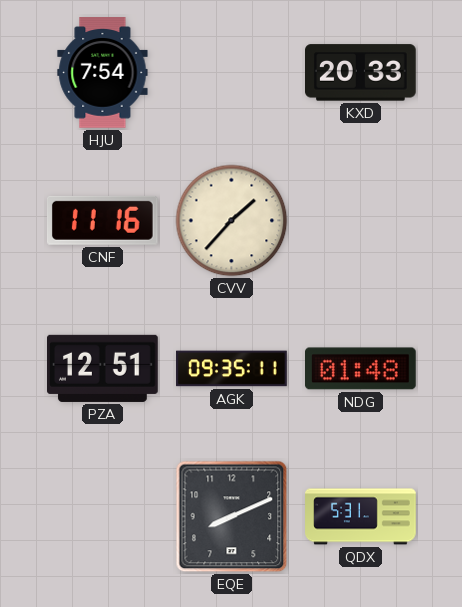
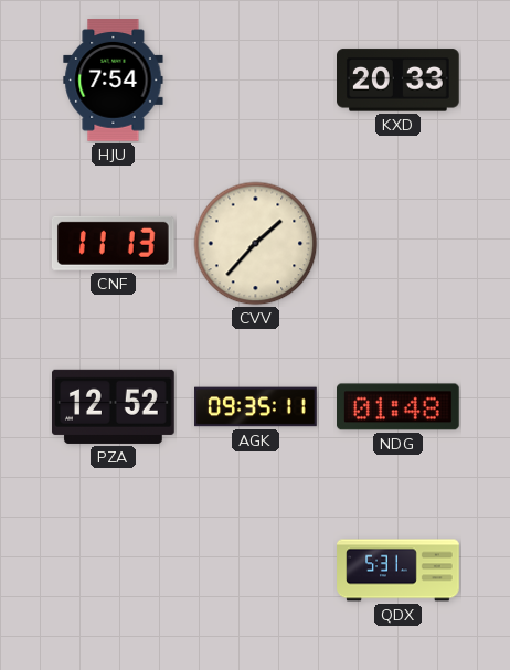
CNF: 11:16 -> 11:13
PZA: 12:51 -> 12:52
EQE: 8:11 -> none
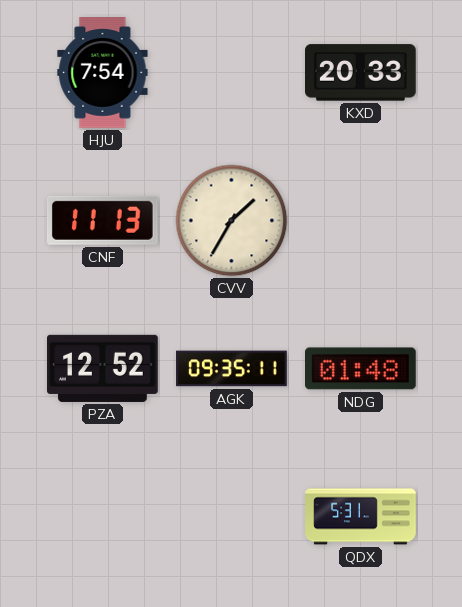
CVV: 1:37 -> 1:35
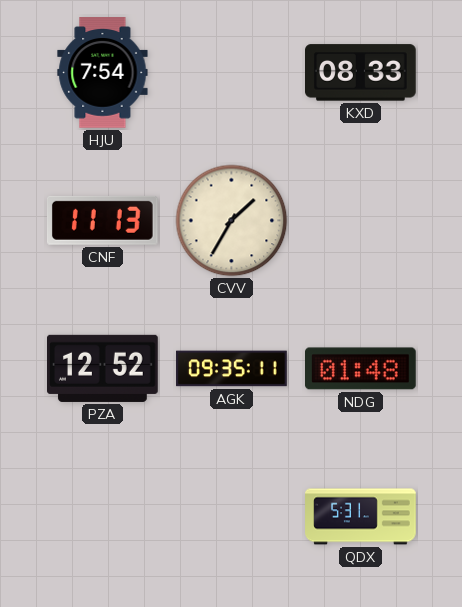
KXD: 20:33 -> 08:33
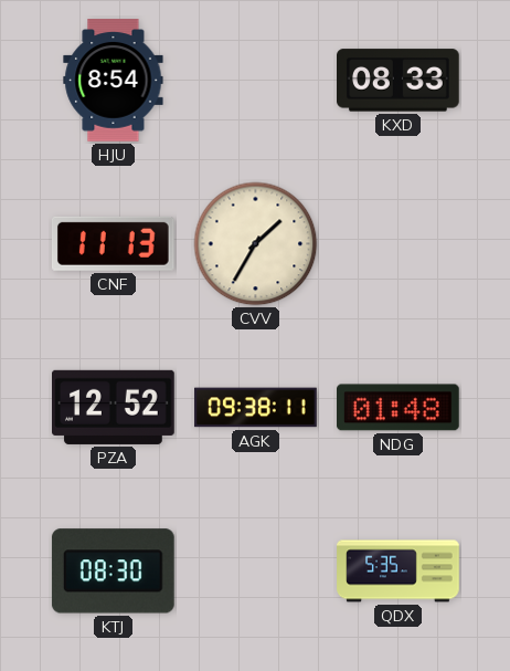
HJU: 7:54 -> 8:54
AGK: 09:35 -> 09:38
KTJ: none -> 08:30
QDX: 5:31 -> 5:35
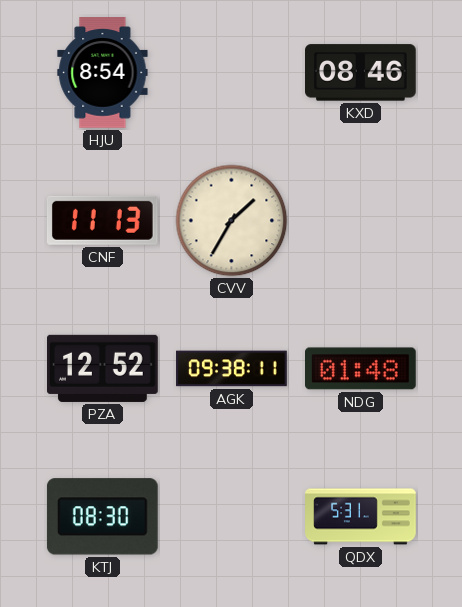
KXD: 08:33 -> 08:46
QDX: 5:35 -> 5:31
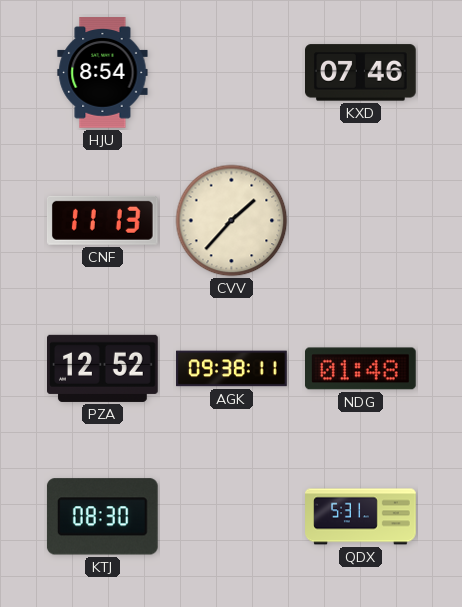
KXD: 08:46 -> 07:46
CVV: 1:35 -> 1:37
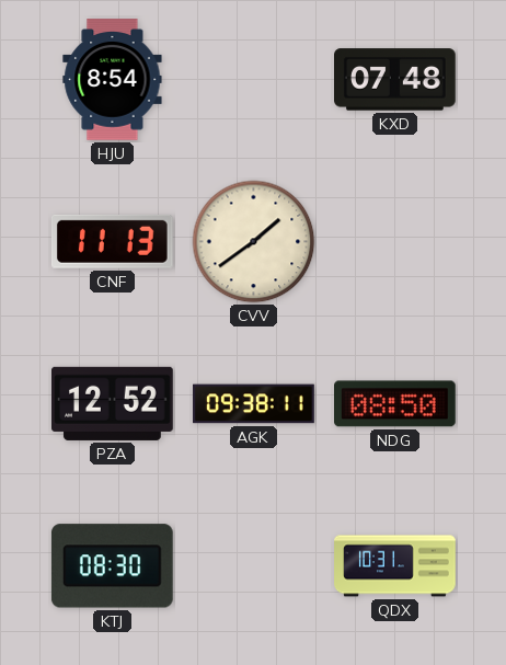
KXD: 07:46 -> 07:48
CVV: 1:37 -> 1:39
NDG: 01:48 -> 08:50
QDX: 5:31 -> 10:31
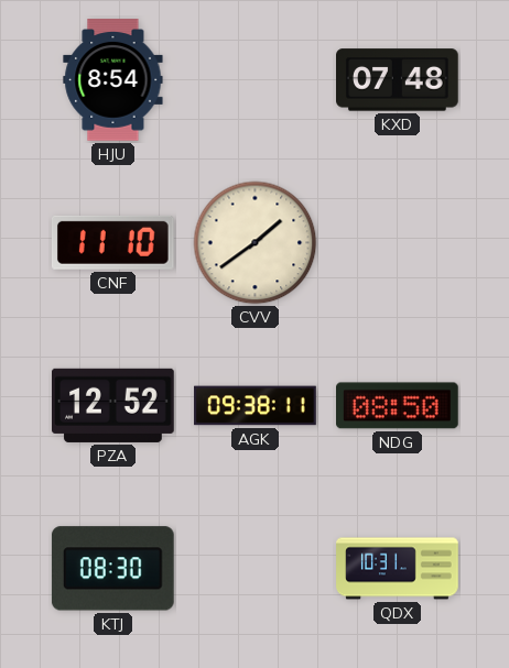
CNF: 11:13 -> 11:10
